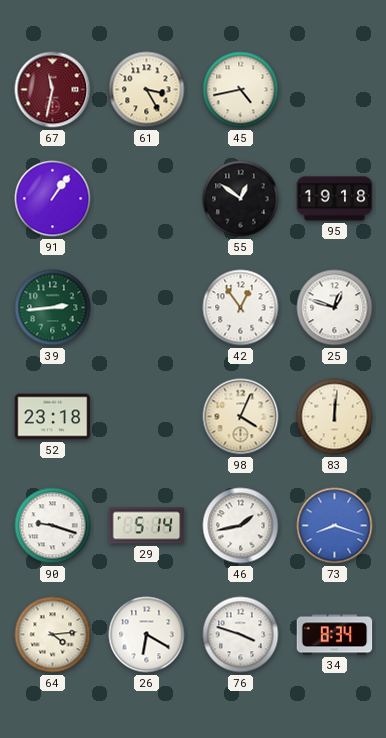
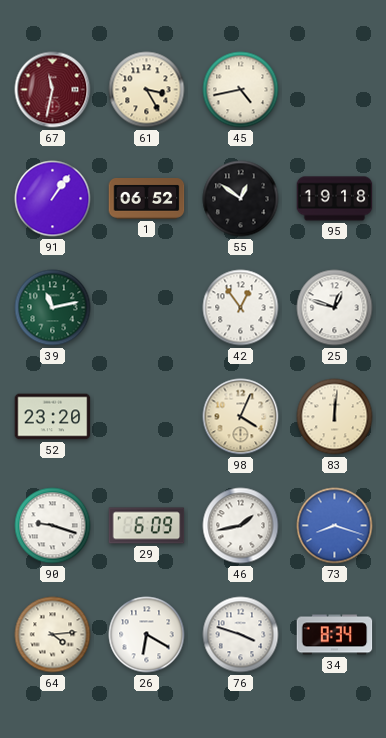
1: none -> 06:52
39: 2:44 -> 11:13
52: 23:18 -> 23:20
29: 5:14 -> 6:09
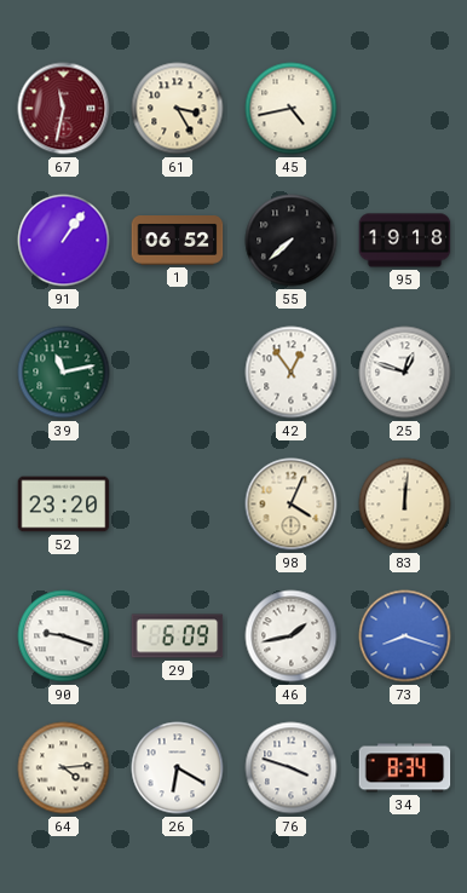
55: 12:51 -> 7:38
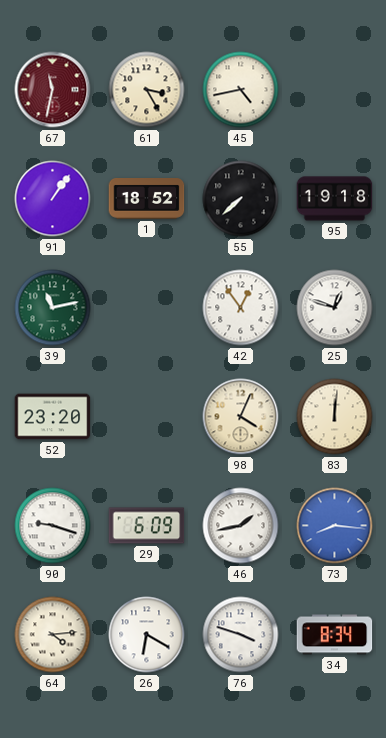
1: 06:52 -> 18:52
73: 8:18 -> 8:16
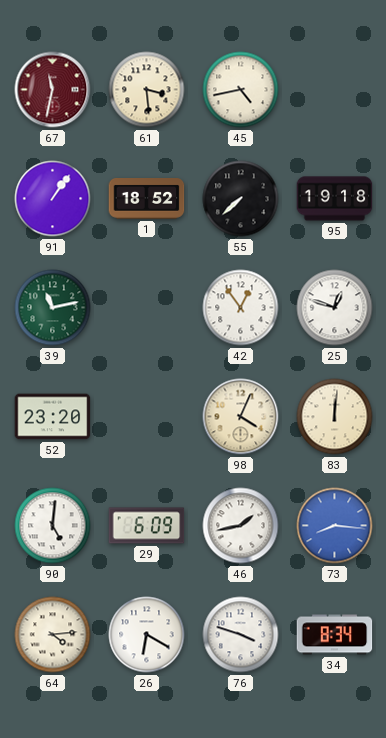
61: 3:25 -> 3:29
90: 9:18 -> 5:01
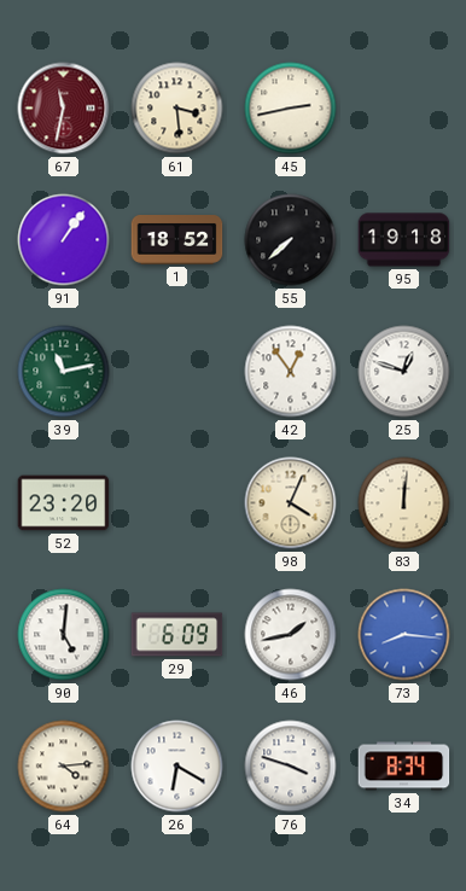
45: 4:43 -> 2:43
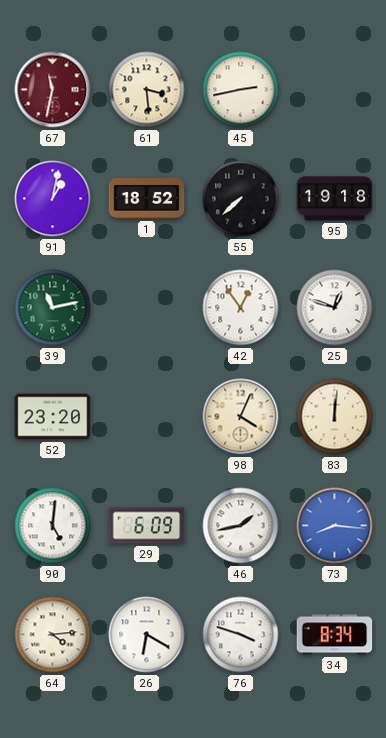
91: 1:06 -> 1:02
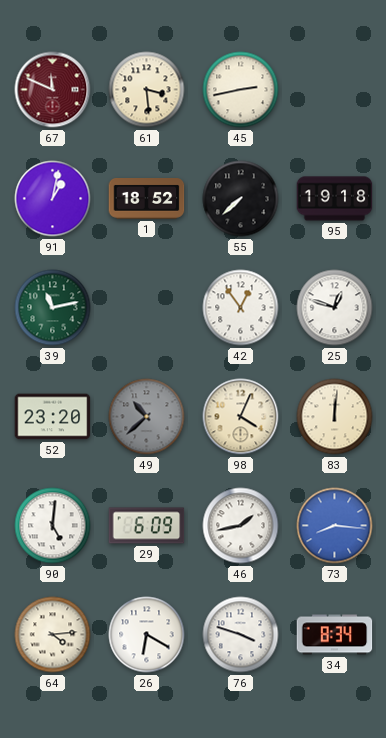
67: 11:32 -> 11:49
49: none -> 10:38
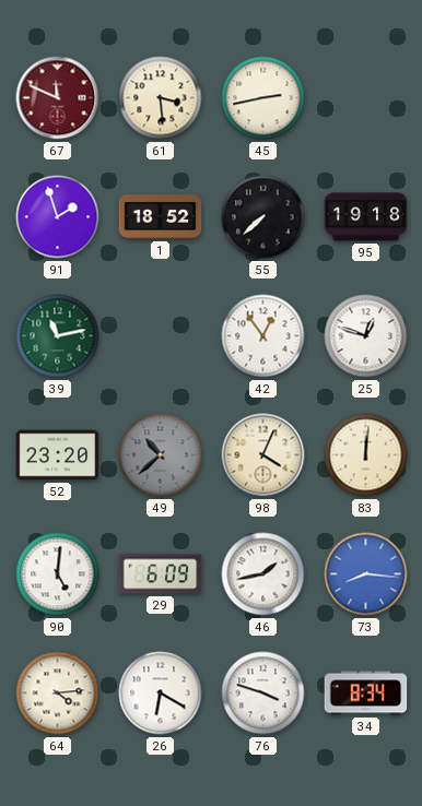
91: 1:02 -> 1:57
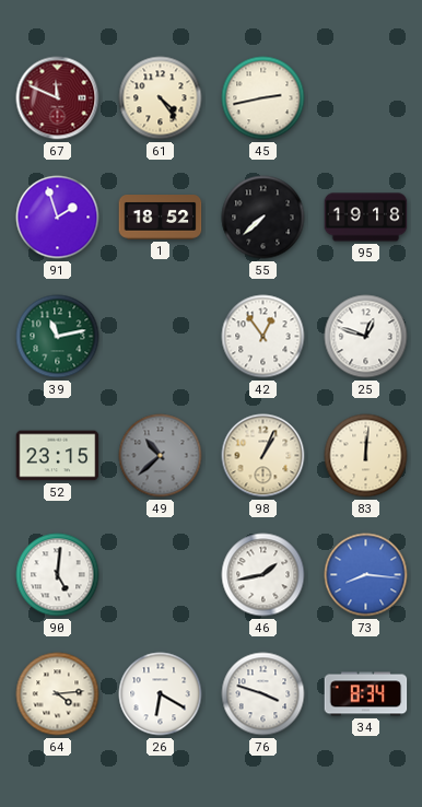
61: 3:29 -> 4:24
52: 23:20 -> 23:15
98: 4:04 -> 1:04
29: 6:09 -> none
